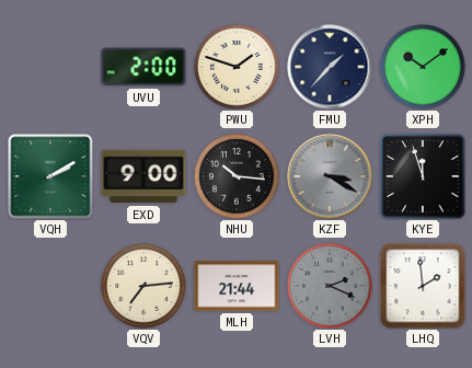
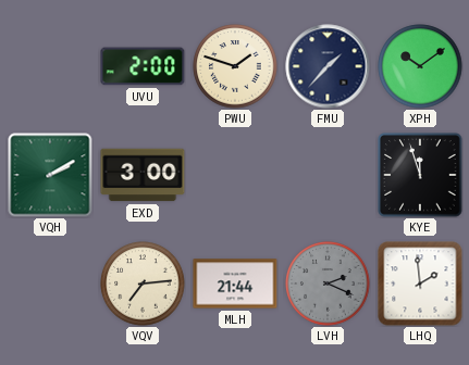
EXD: 9:00 -> 3:00
NHU: 10:16 -> none
KZF: 3:20 -> none
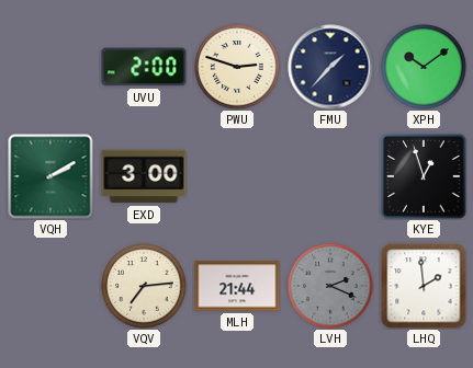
PWU: 1:48 -> 2:48
KYE: 11:57 -> 12:57
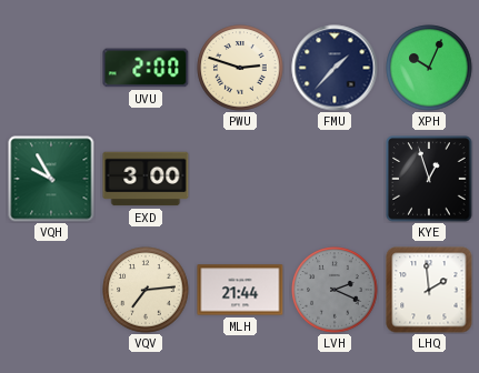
XPH: 10:09 -> 10:04
VQH: 2:10 -> 9:55
